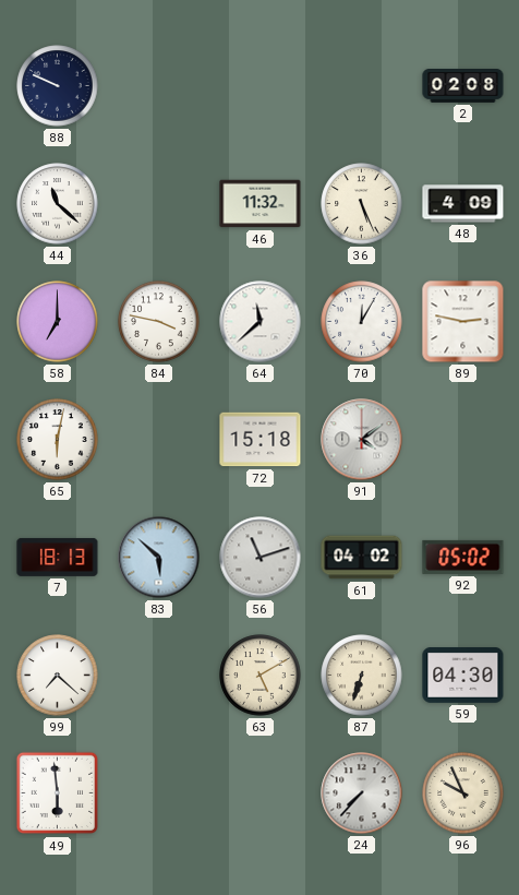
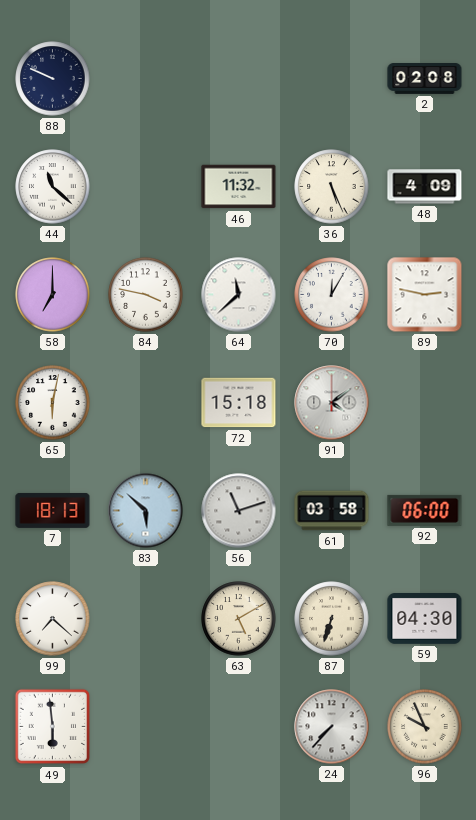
61: 04:02 -> 03:58
92: 05:02 -> 06:00
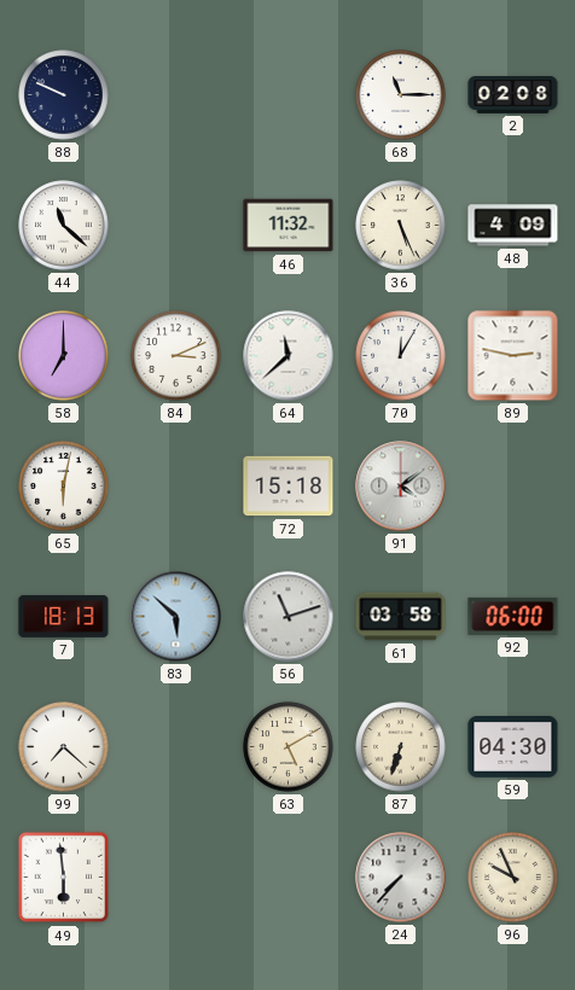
68: none -> 11:15
84: 3:47 -> 3:11
